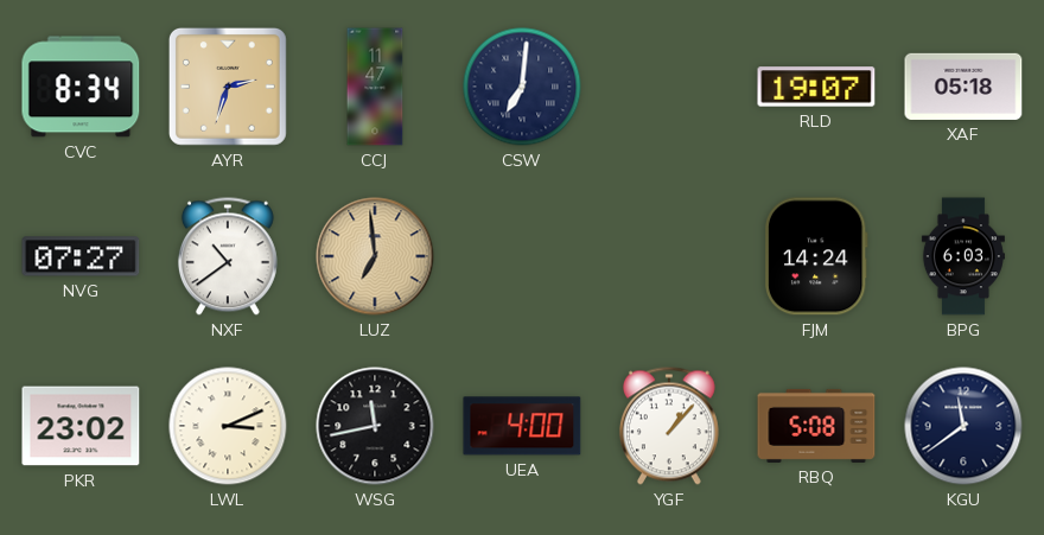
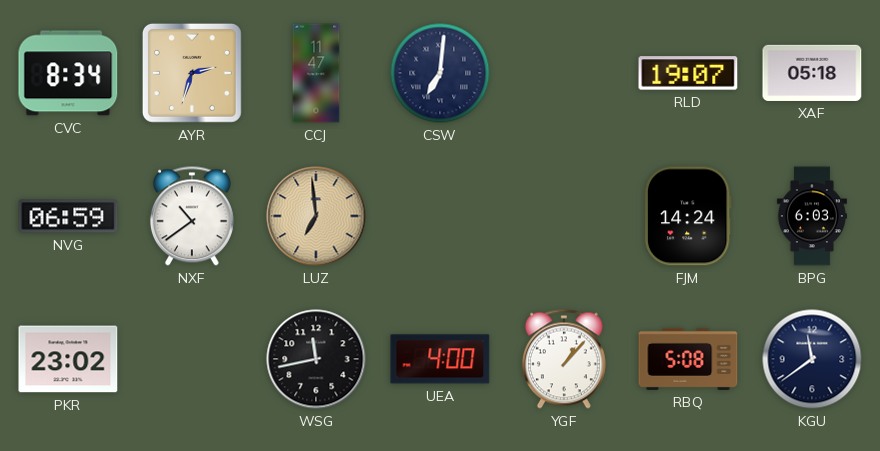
NVG: 07:27 -> 06:59
LWL: 3:11 -> none
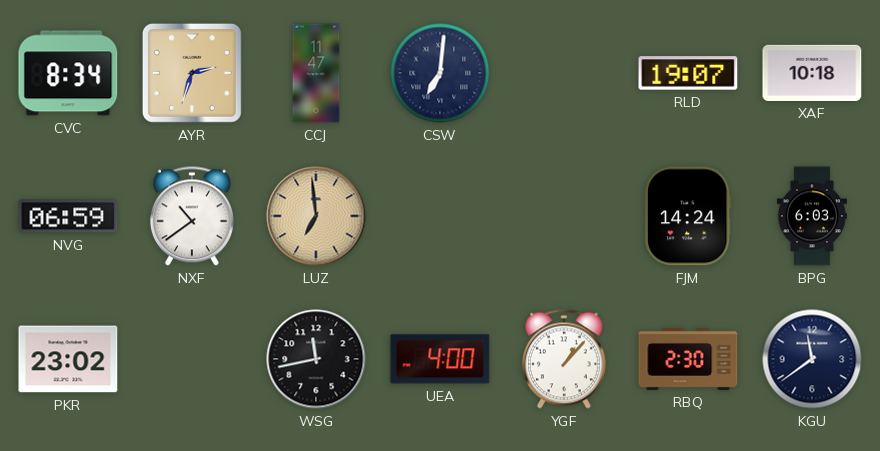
XAF: 05:18 -> 10:18
RBQ: 5:08 -> 2:30
